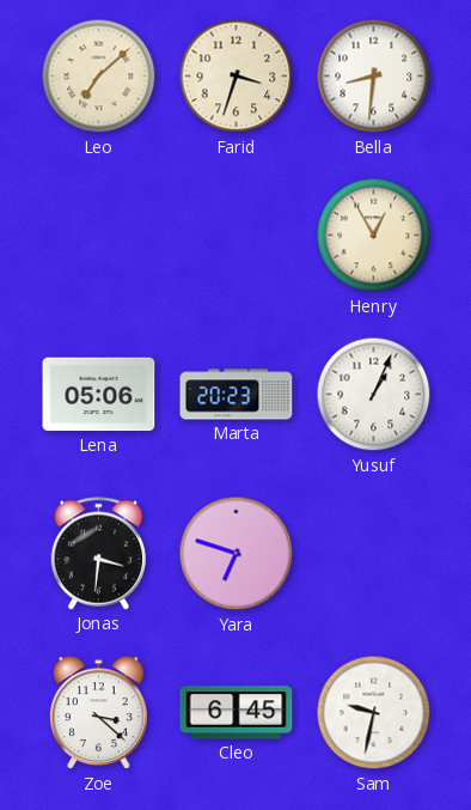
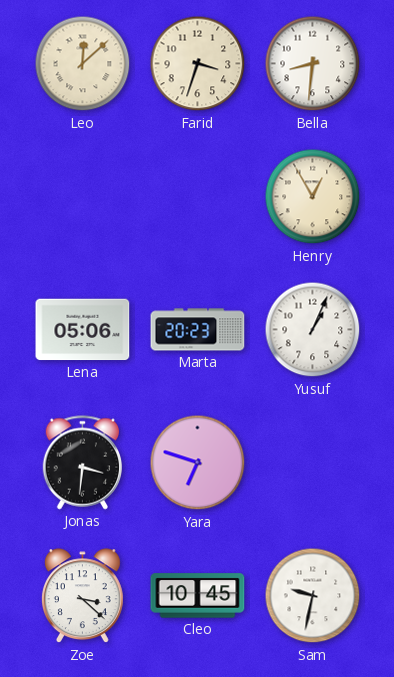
Leo: 7:08 -> 12:08
Cleo: 6:45 -> 10:45
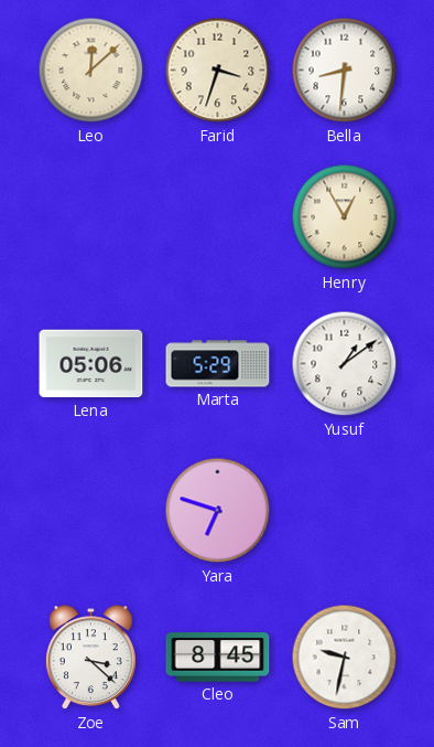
Marta: 20:23 -> 5:29
Yusuf: 1:04 -> 1:09
Jonas: 3:31 -> none
Cleo: 10:45 -> 8:45
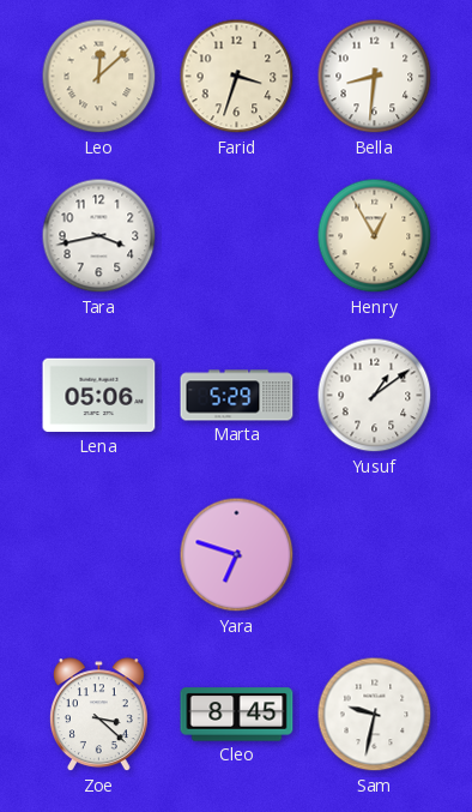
Tara: none -> 3:43
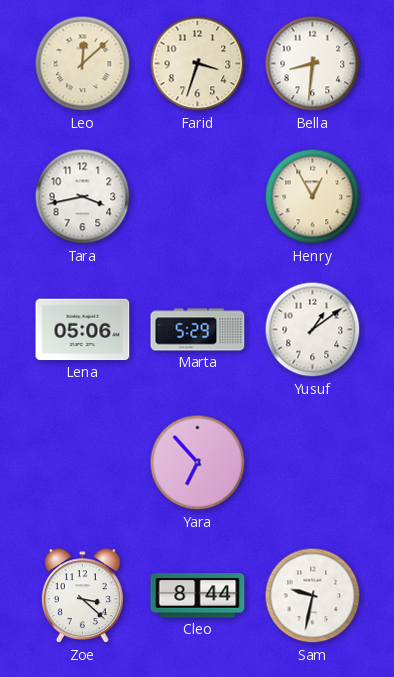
Yara: 6:48 -> 6:53
Cleo: 8:45 -> 8:44
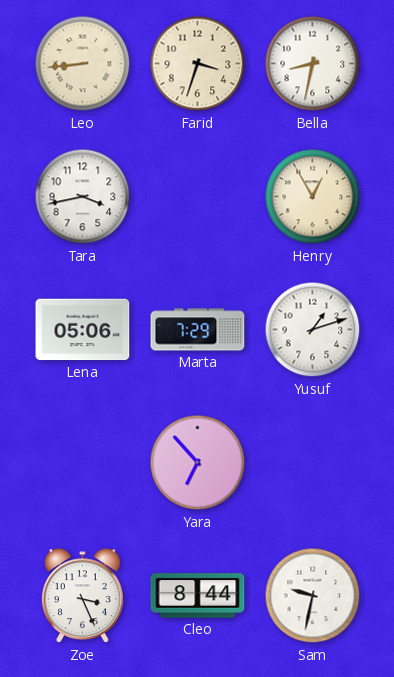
Leo: 12:08 -> 8:44
Bella: 8:31 -> 8:32
Marta: 5:29 -> 7:29
Yusuf: 1:09 -> 1:12
Zoe: 3:22 -> 3:26
